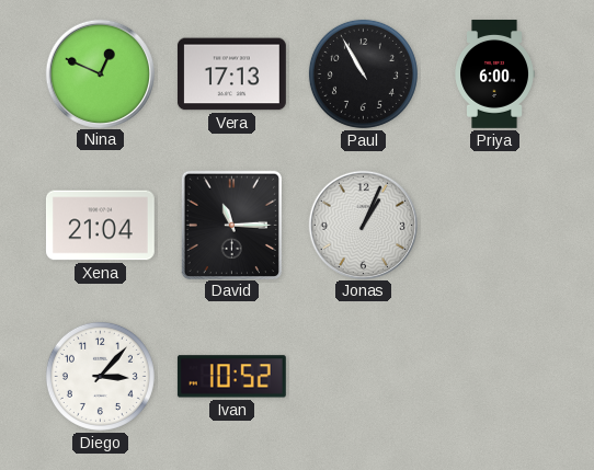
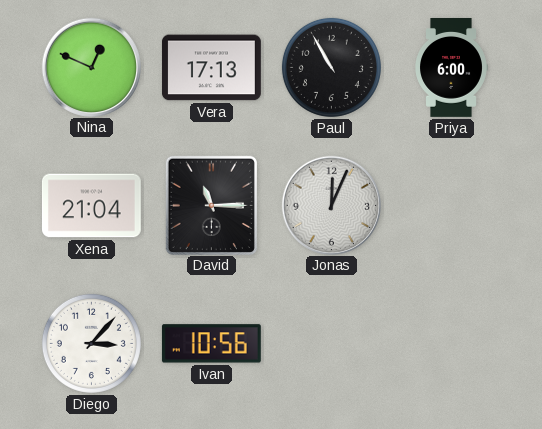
Jonas: 1:04 -> 12:04
Ivan: 10:52 -> 10:56
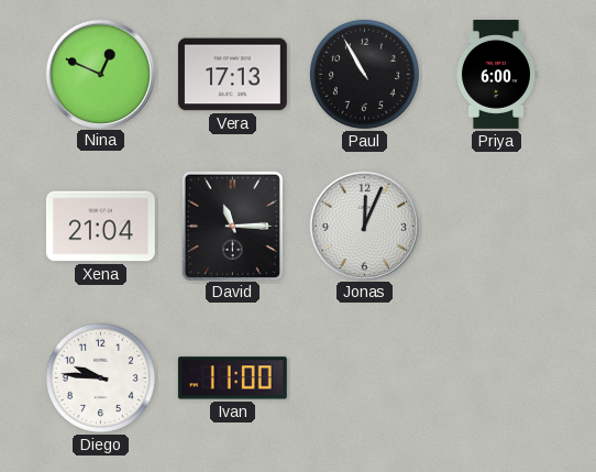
Diego: 3:07 -> 9:46
Ivan: 10:56 -> 11:00
